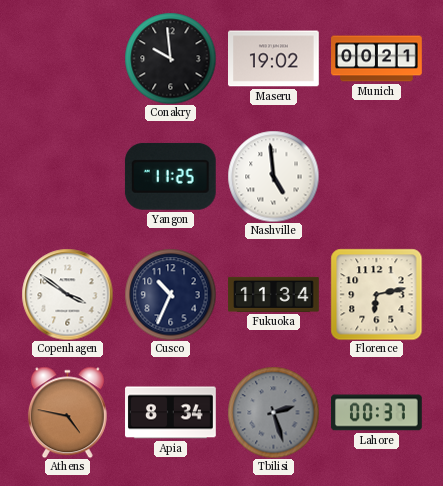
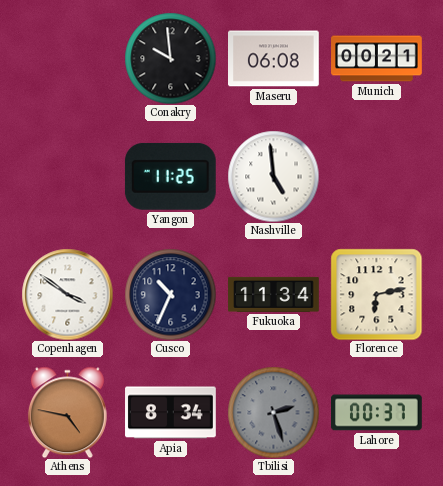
Maseru: 19:02 -> 06:08
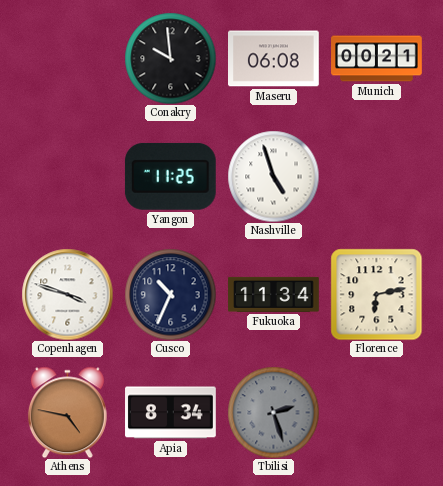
Nashville: 4:59 -> 4:57
Copenhagen: 3:51 -> 3:48
Lahore: 00:37 -> none
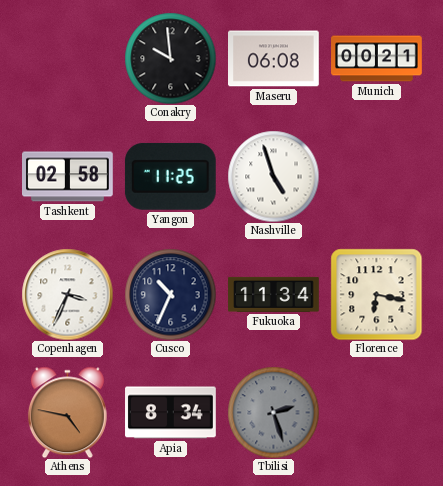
Tashkent: none -> 02:58
Copenhagen: 3:48 -> 3:34
Florence: 6:13 -> 6:17
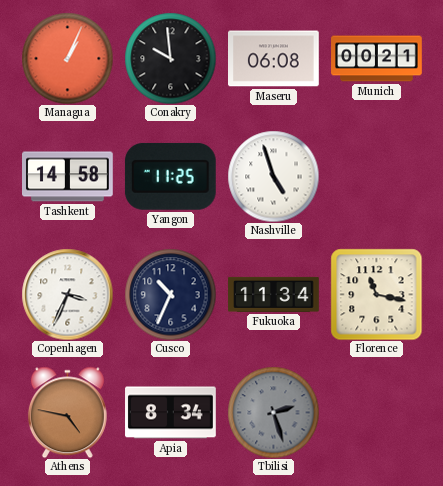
Managua: none -> 1:04
Tashkent: 02:58 -> 14:58
Florence: 6:17 -> 11:17
